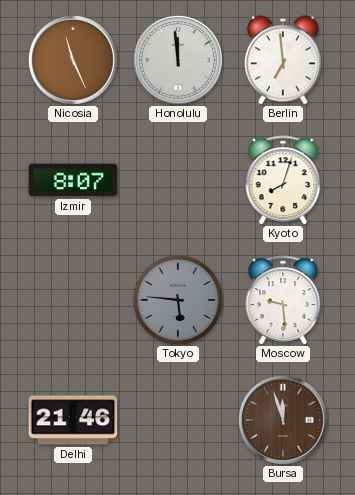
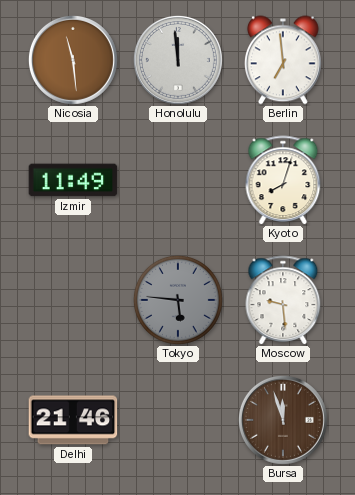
Nicosia: 11:26 -> 11:29
Izmir: 8:07 -> 11:49
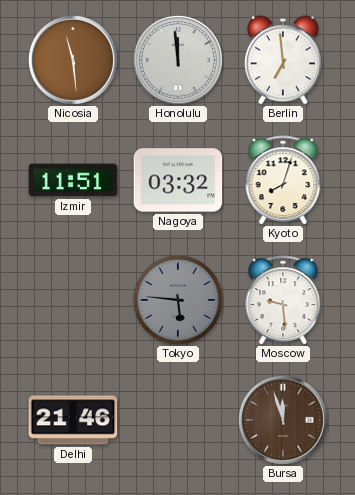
Izmir: 11:49 -> 11:51
Nagoya: none -> 03:32
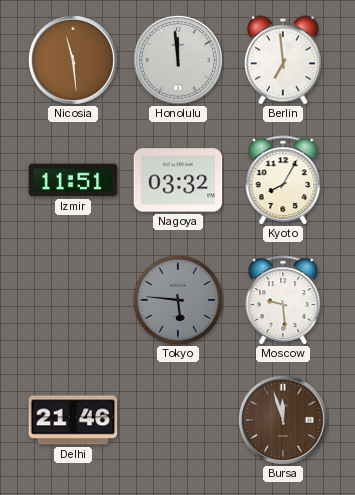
Kyoto: 8:03 -> 8:05
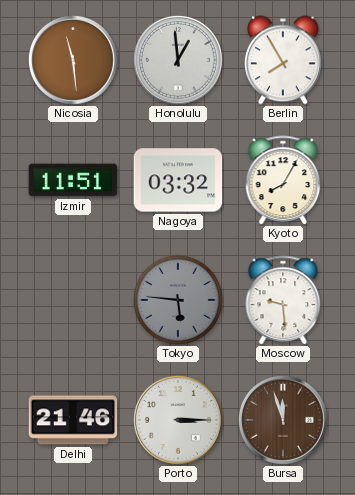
Honolulu: 11:59 -> 12:59
Berlin: 6:59 -> 7:55
Porto: none -> 3:15
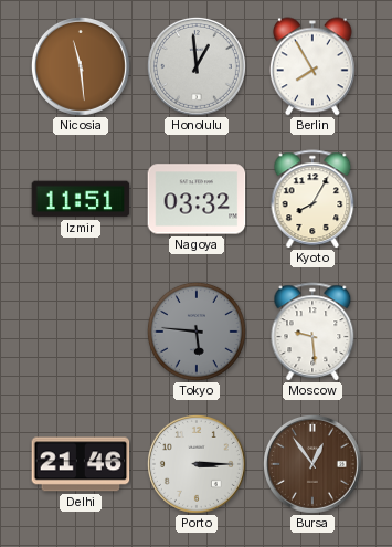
Bursa: 11:57 -> 12:54
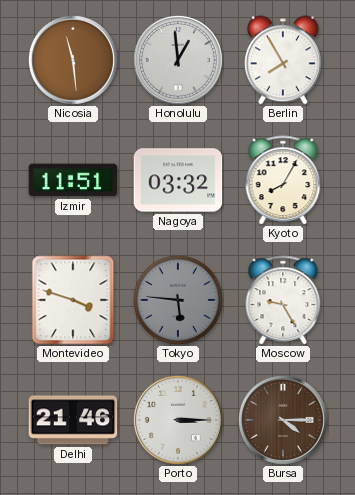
Montevideo: none -> 3:48
Moscow: 9:29 -> 9:25
Bursa: 12:54 -> 4:15
